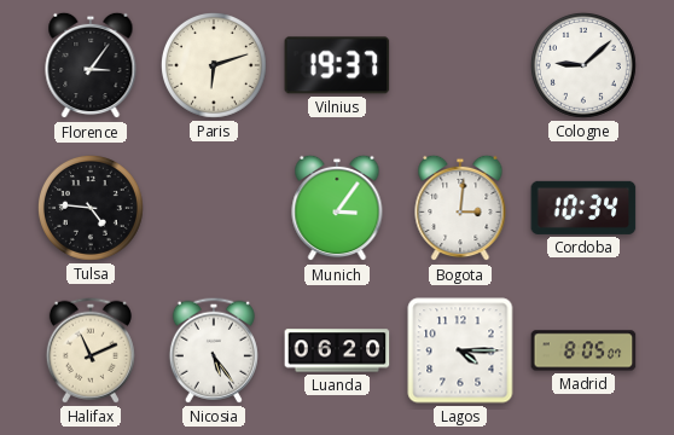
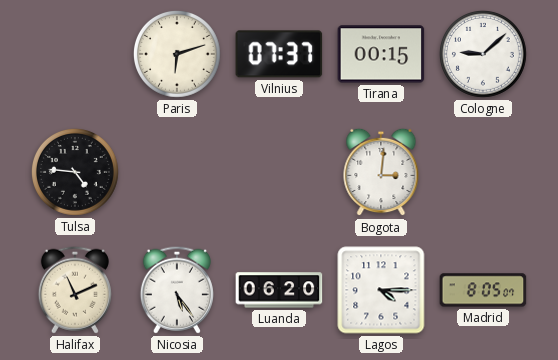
Florence: 3:06 -> none
Vilnius: 19:37 -> 07:37
Tirana: none -> 00:15
Munich: 3:06 -> none
Cordoba: 10:34 -> none
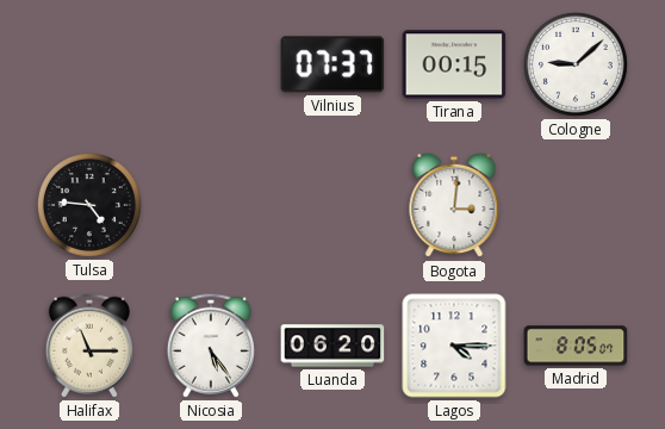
Paris: 6:12 -> none
Halifax: 11:11 -> 11:15
